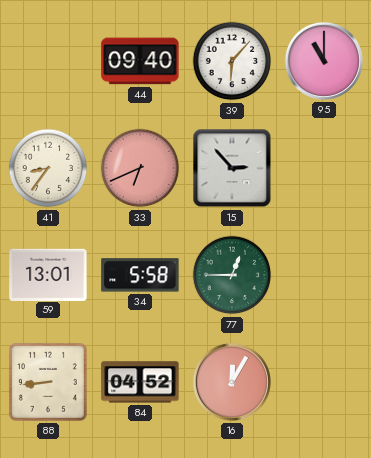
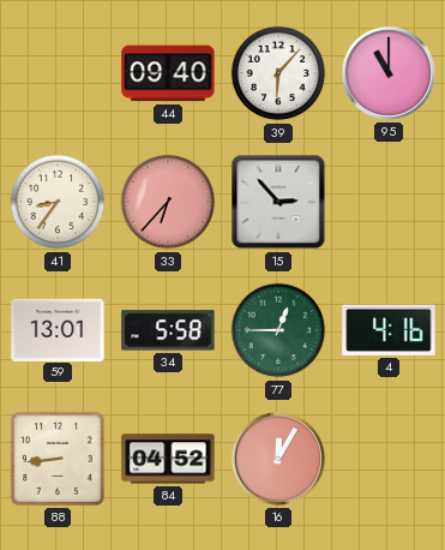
33: 6:41 -> 6:37
4: none -> 4:16
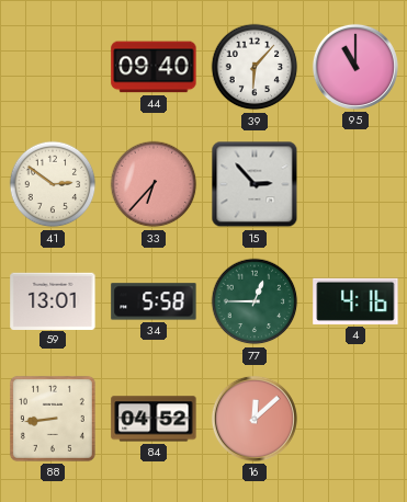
41: 8:36 -> 2:51
16: 12:05 -> 12:08
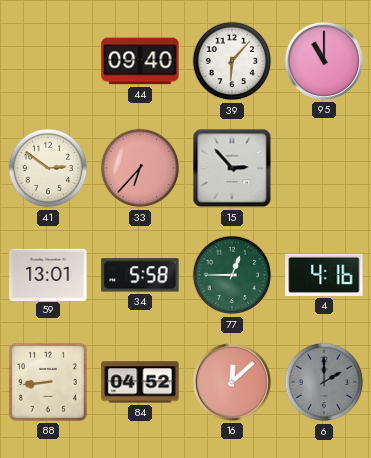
6: none -> 2:00
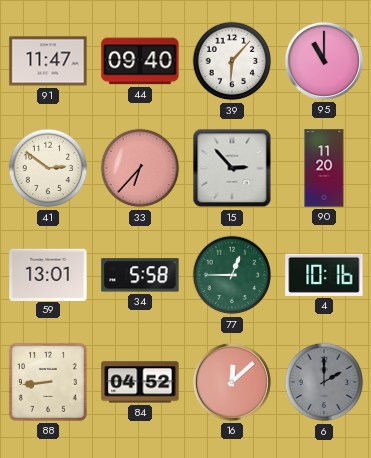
91: none -> 11:47
90: none -> 11:20
4: 4:16 -> 10:16
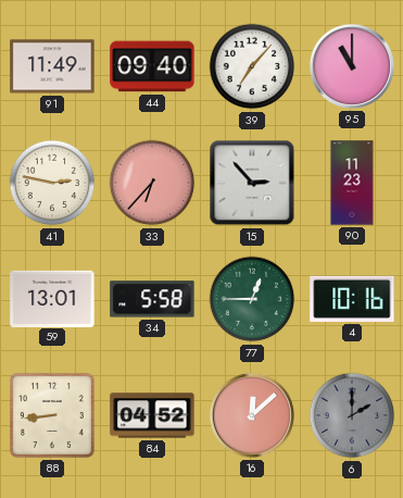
91: 11:47 -> 11:49
39: 6:07 -> 7:07
41: 2:51 -> 2:47
90: 11:20 -> 11:23
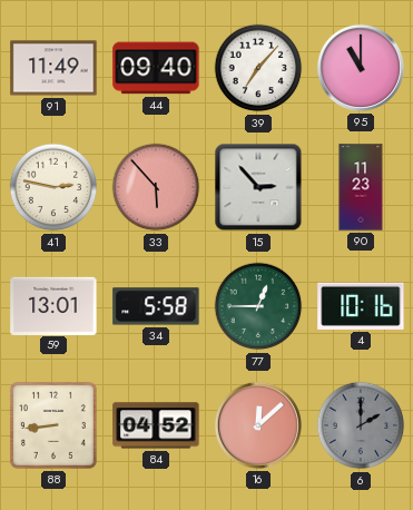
33: 6:37 -> 5:53
